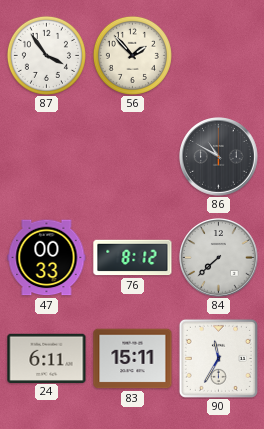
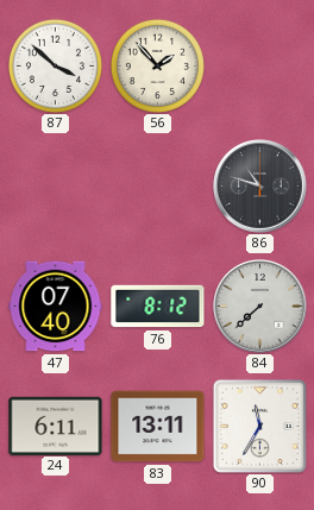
87: 3:54 -> 3:52
86: 10:50 -> 10:48
47: 00:33 -> 07:40
83: 15:11 -> 13:11
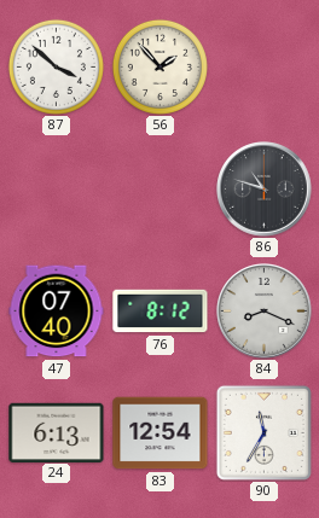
84: 7:38 -> 8:19
24: 6:11 -> 6:13
83: 13:11 -> 12:54
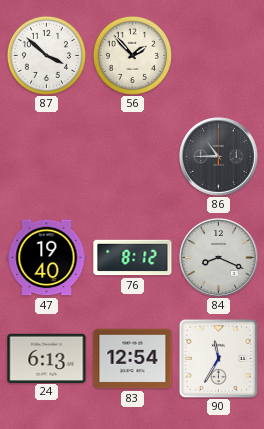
86: 10:48 -> 10:45
47: 07:40 -> 19:40
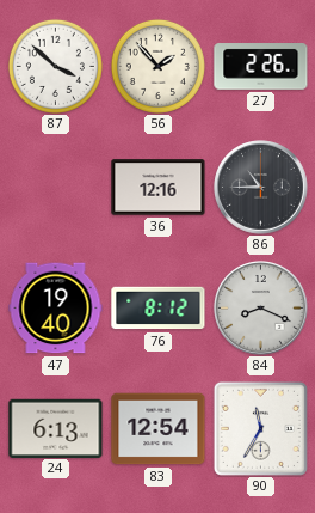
27: none -> 2:26
36: none -> 12:16
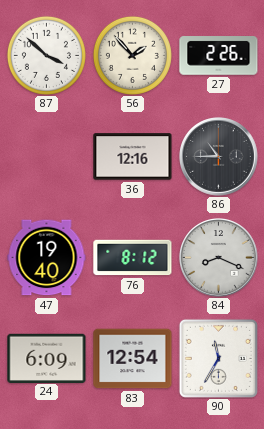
24: 6:13 -> 6:09
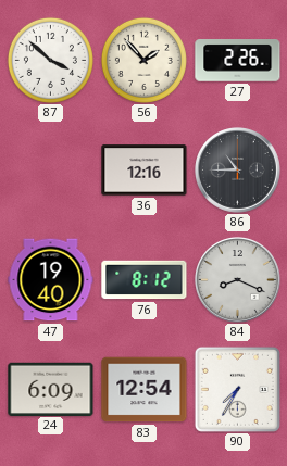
90: 11:35 -> 7:35
